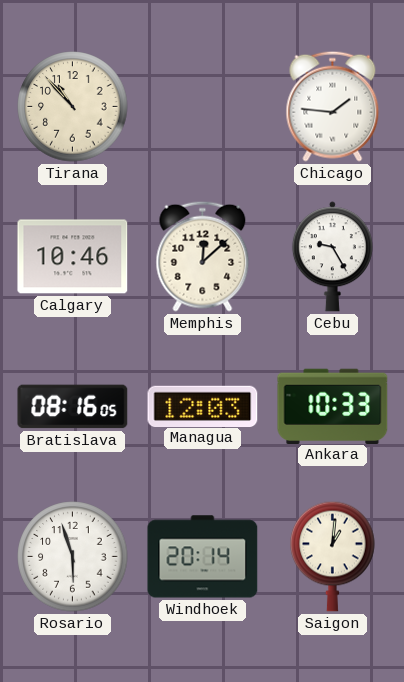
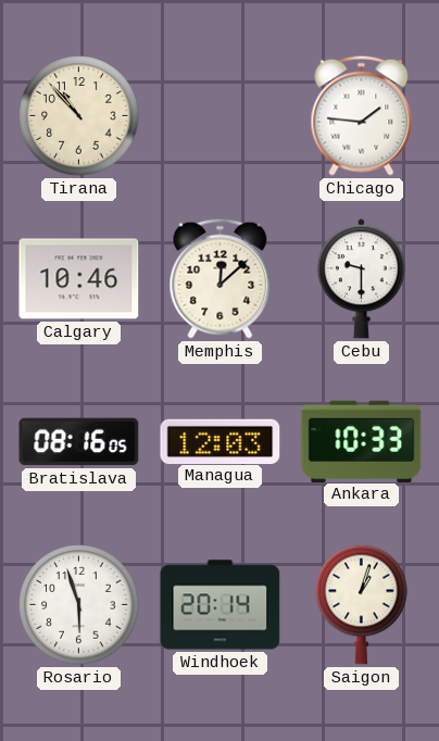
Cebu: 9:25 -> 9:30
Saigon: 1:01 -> 1:03
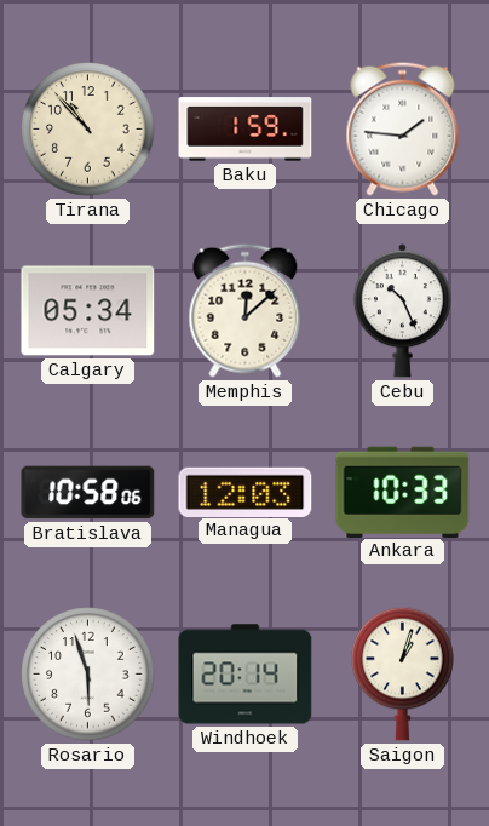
Baku: none -> 1:59
Calgary: 10:46 -> 05:34
Cebu: 9:30 -> 10:26
Bratislava: 08:16 -> 10:58
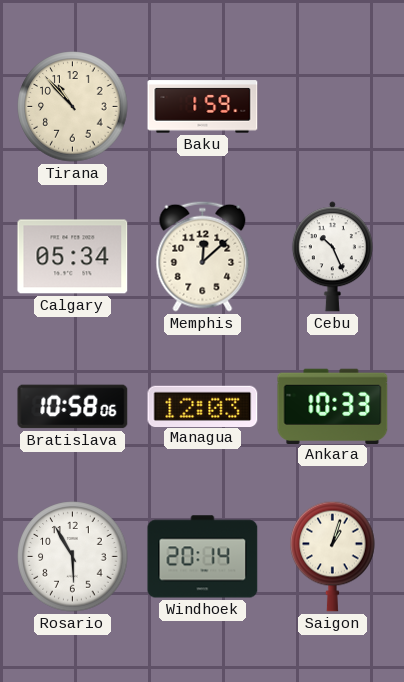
Chicago: 1:46 -> none
Rosario: 5:57 -> 5:55
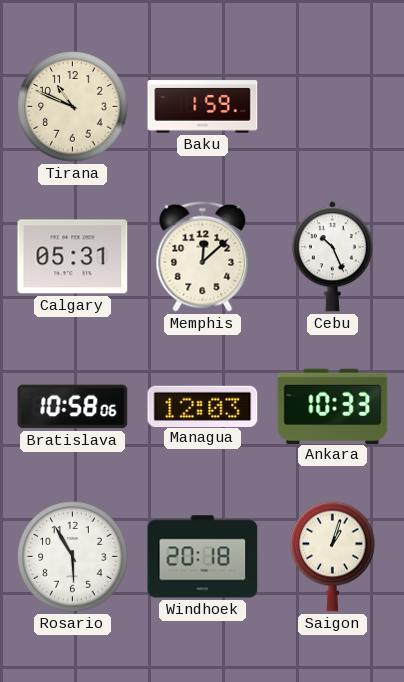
Tirana: 10:53 -> 10:49
Calgary: 05:34 -> 05:31
Windhoek: 20:14 -> 20:18
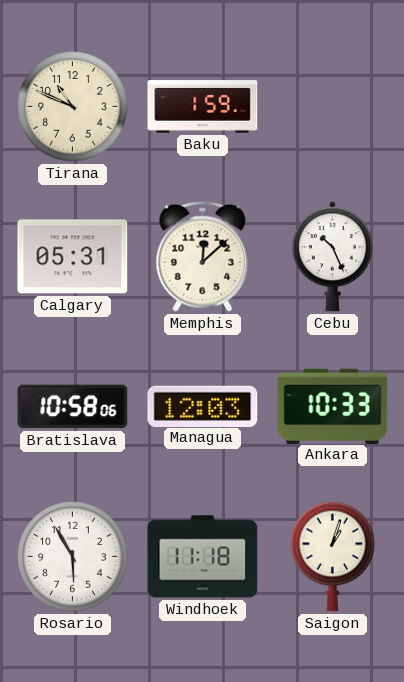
Windhoek: 20:18 -> 11:18
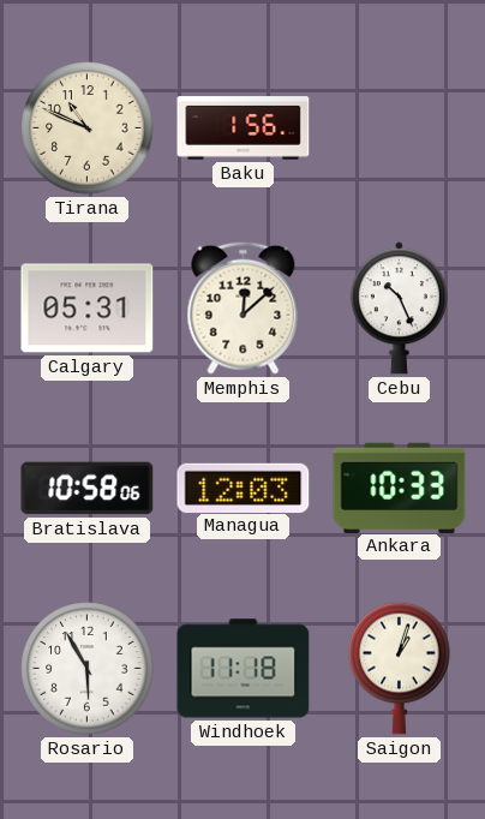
Baku: 1:59 -> 1:56
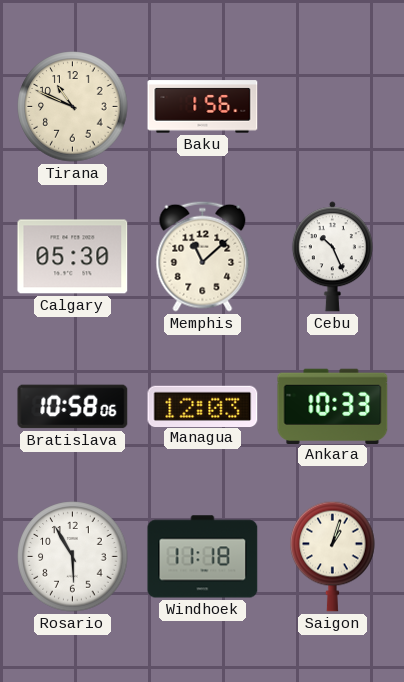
Calgary: 05:31 -> 05:30
Memphis: 12:08 -> 11:08
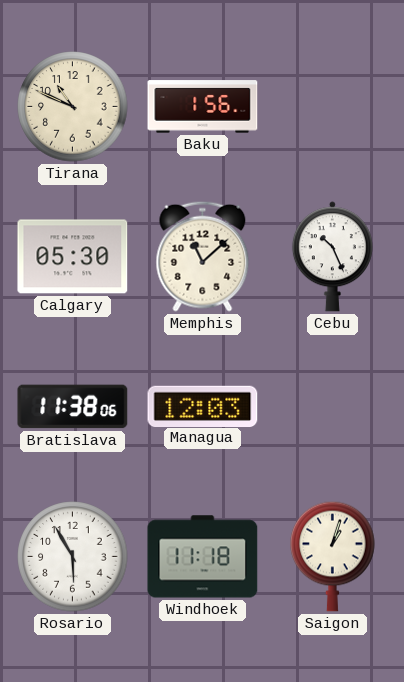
Bratislava: 10:58 -> 11:38
Ankara: 10:33 -> none
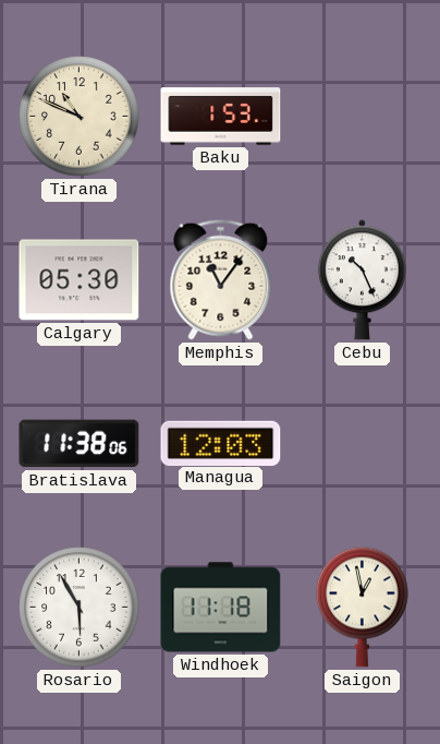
Baku: 1:56 -> 1:53
Memphis: 11:08 -> 11:06
Saigon: 1:03 -> 12:58
